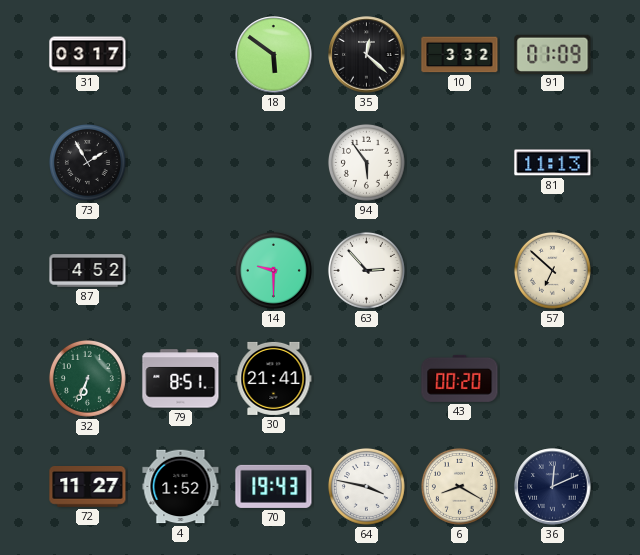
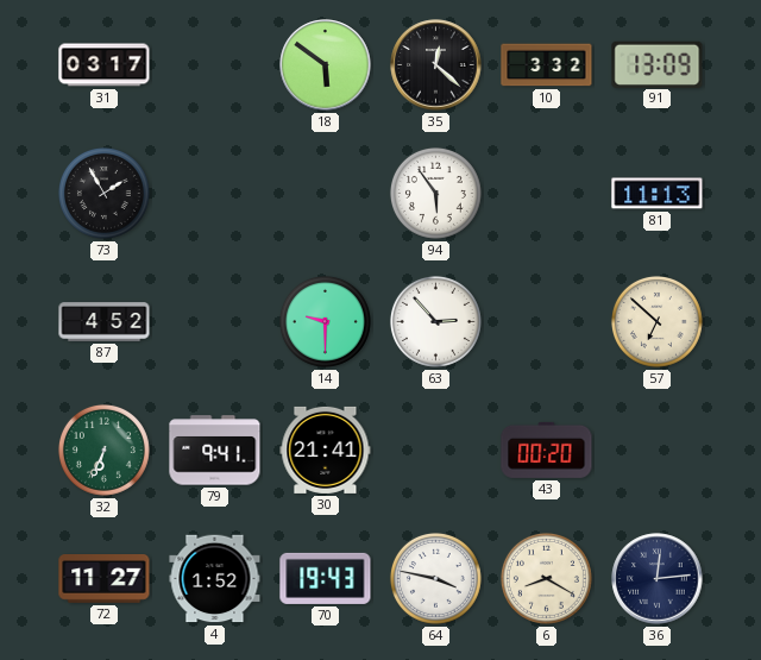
91: 01:09 -> 13:09
79: 8:51 -> 9:41
36: 12:11 -> 12:14
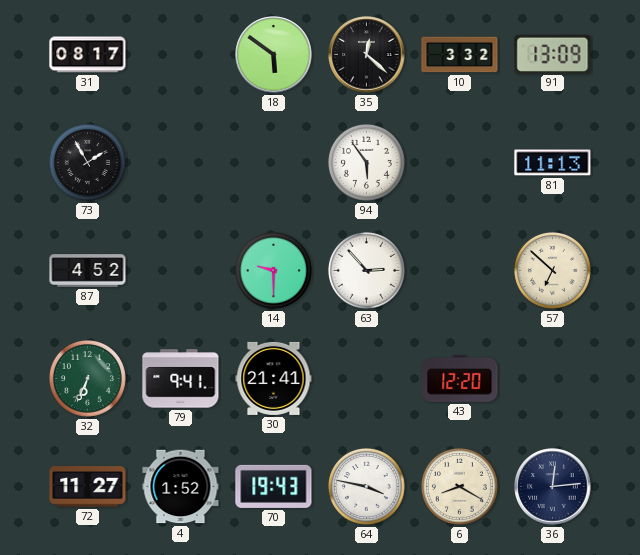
31: 03:17 -> 08:17
43: 00:20 -> 12:20
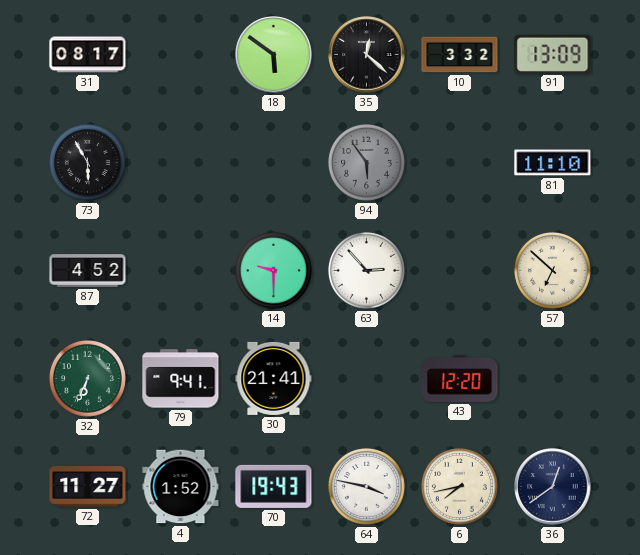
73: 1:55 -> 5:55
94 dial: white -> grey
81: 11:13 -> 11:10
6: 8:20 -> 7:43
36: 12:14 -> 12:39
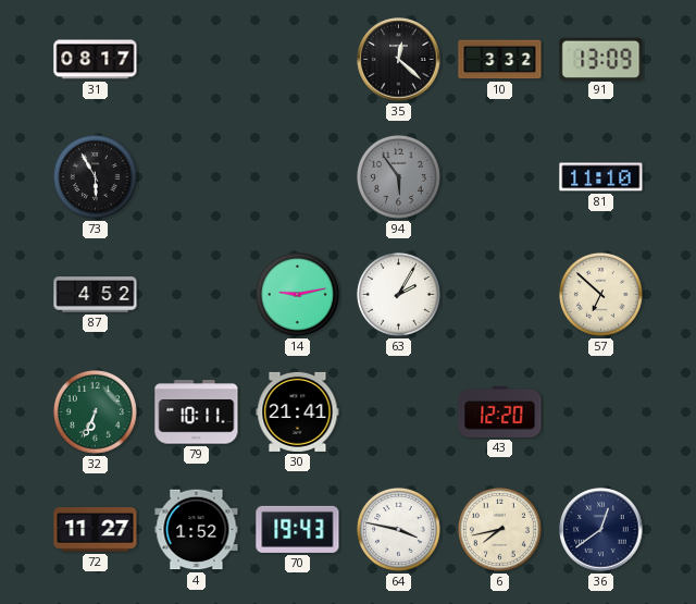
18: 5:51 -> none
14: 9:30 -> 9:13
63: 2:53 -> 2:05
79: 9:41 -> 10:11
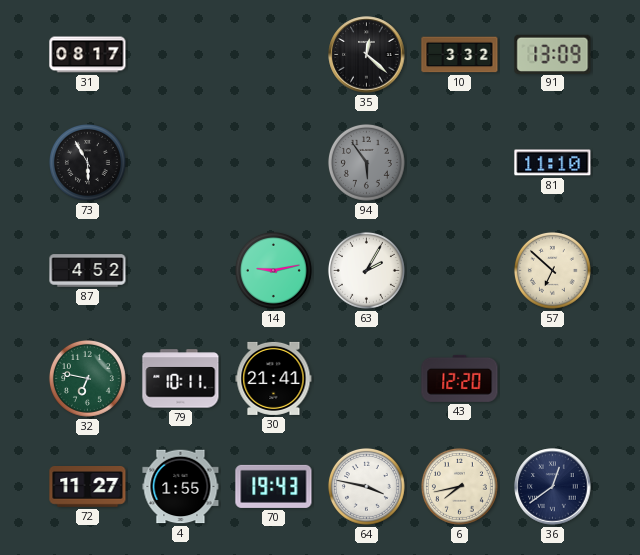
32: 6:34 -> 6:47
4: 1:52 -> 1:55
